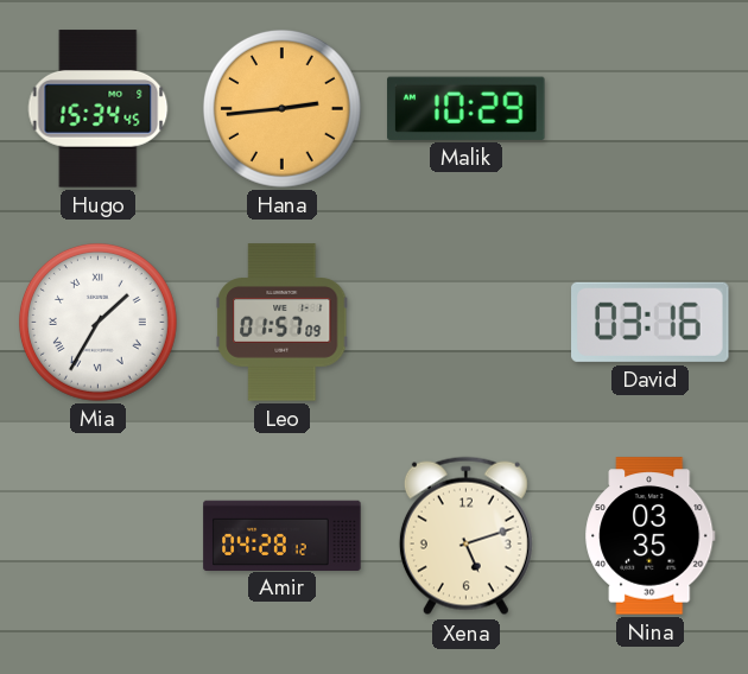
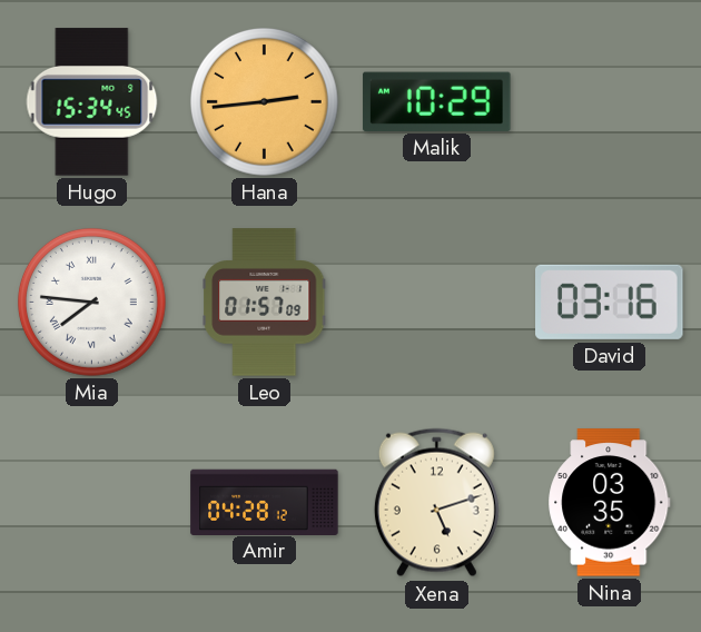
Mia: 1:35 -> 7:46
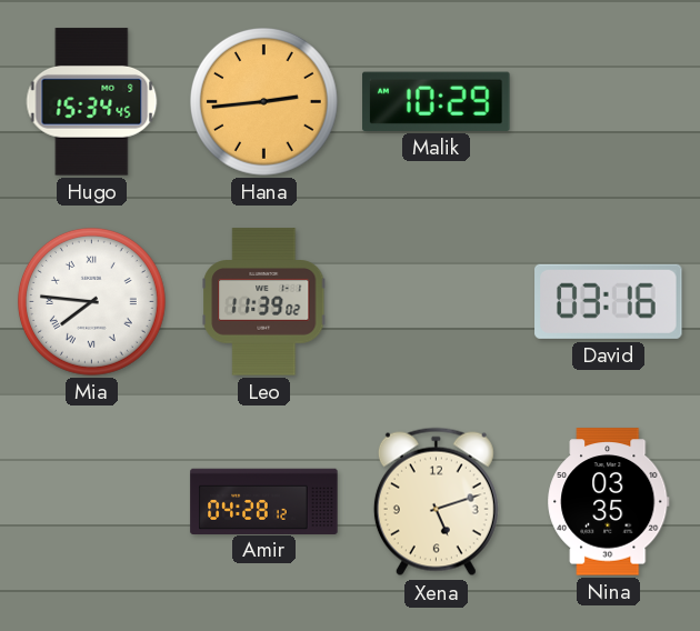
Leo: 01:57 -> 11:39
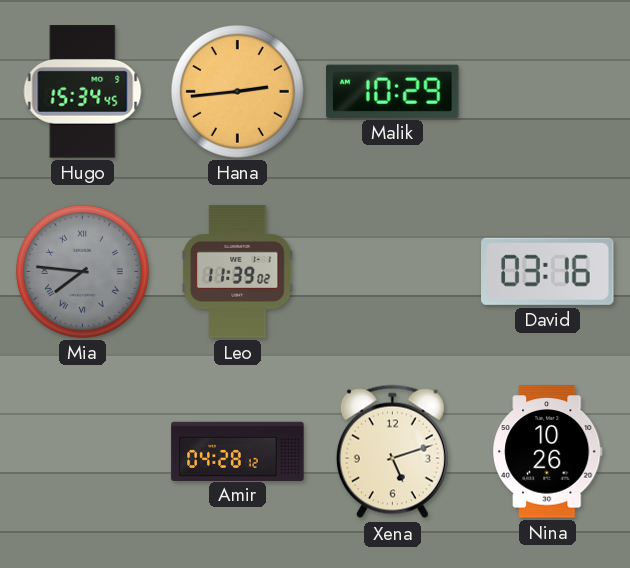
Mia dial: white -> grey
Nina: 03:35 -> 10:26
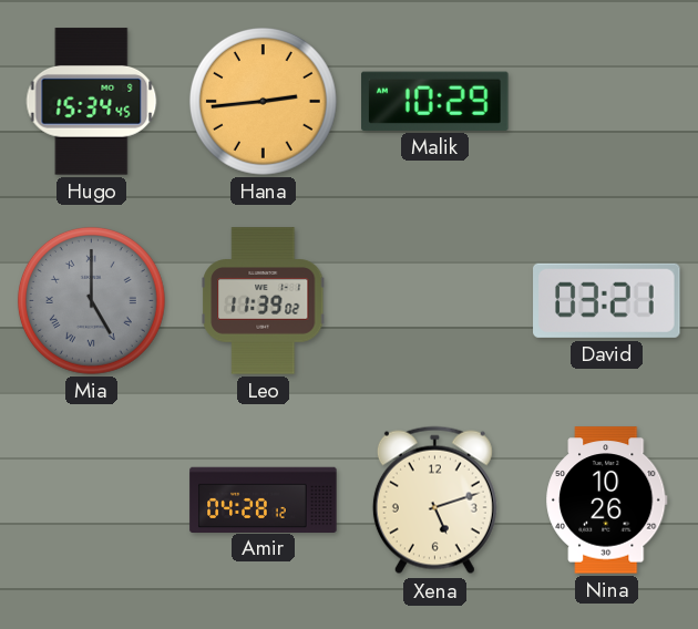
Mia: 7:46 -> 5:00
David: 03:16 -> 03:21
